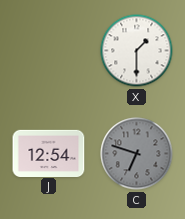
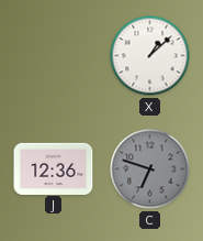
X: 1:30 -> 1:08
J: 12:54 -> 12:36
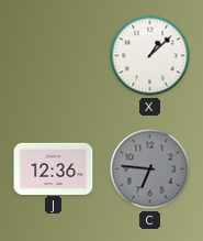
C: 6:48 -> 6:46
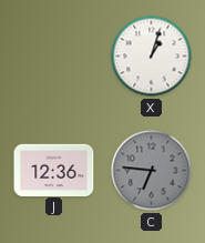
X: 1:08 -> 1:03
